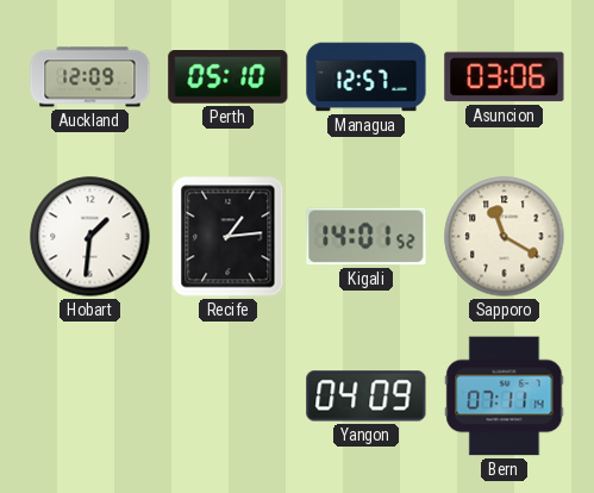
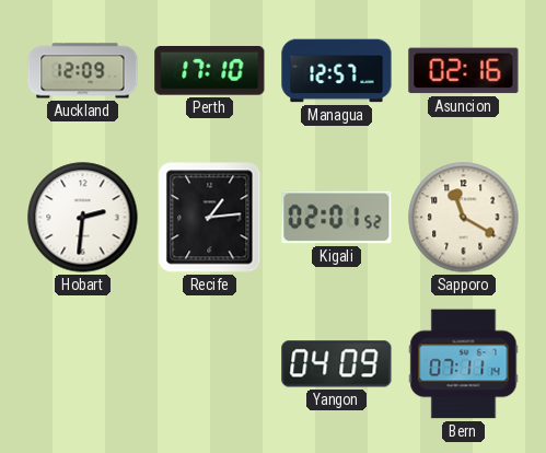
Perth: 05:10 -> 17:10
Asuncion: 03:06 -> 02:16
Hobart: 1:31 -> 2:31
Kigali: 14:01 -> 02:01
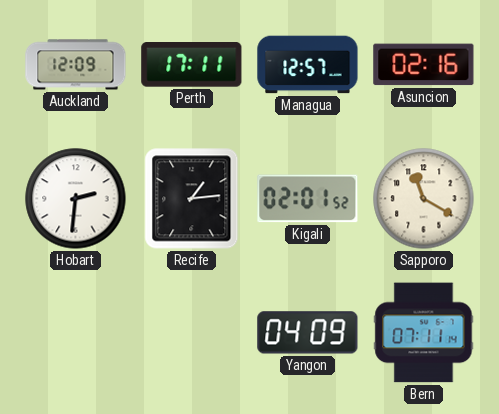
Perth: 17:10 -> 17:11
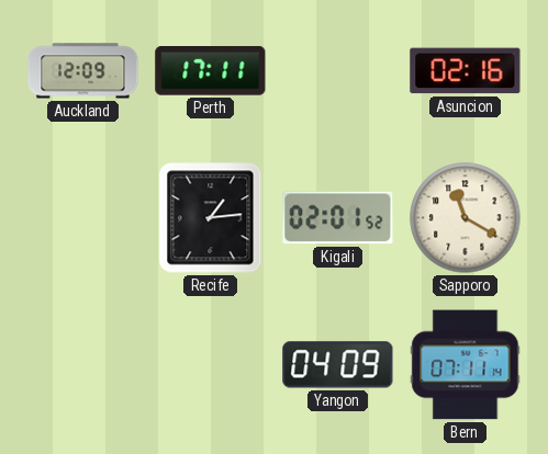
Managua: 12:57 -> none
Hobart: 2:31 -> none
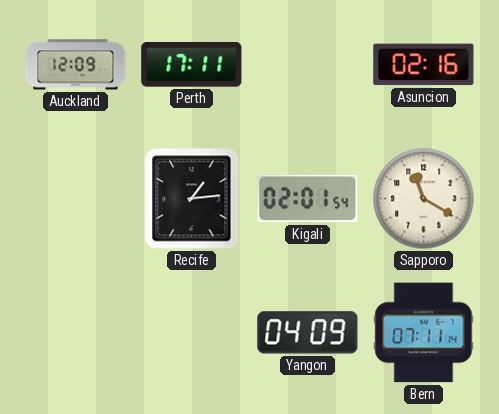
Kigali: 02:01:52 -> 02:01:54
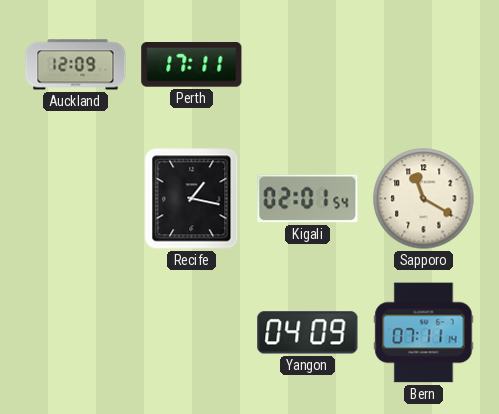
Asuncion: 02:16 -> none
Recife: 1:14 -> 1:17
